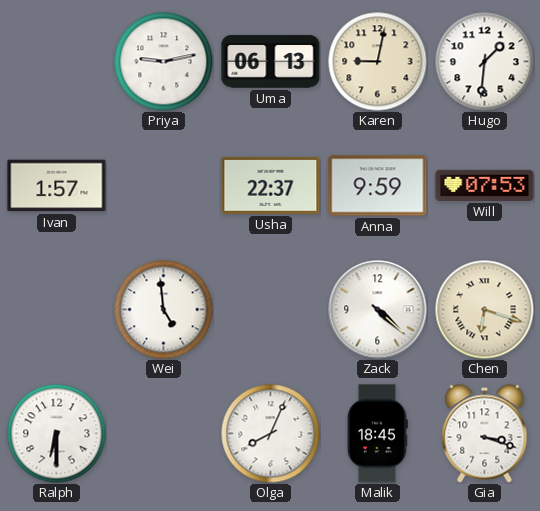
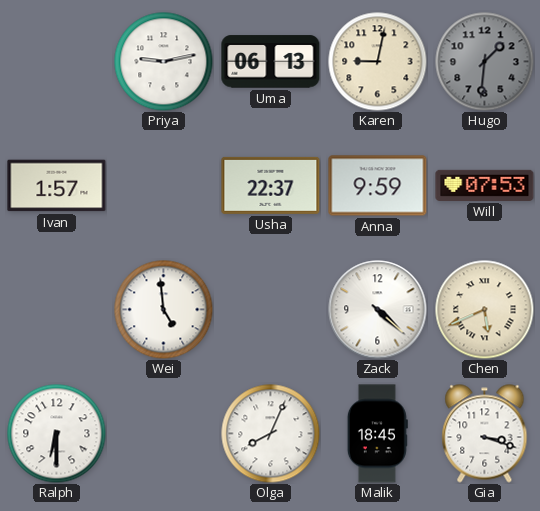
Hugo dial: white -> grey
Chen: 6:18 -> 5:41
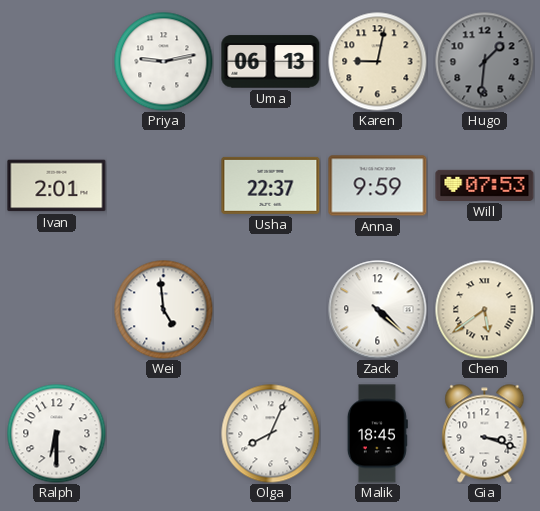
Ivan: 1:57 -> 2:01
Chen: 5:41 -> 5:39
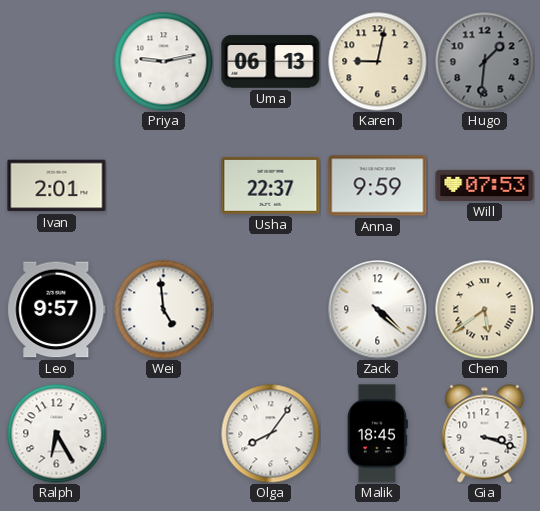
Leo: none -> 9:57
Ralph: 6:30 -> 6:25
Olga: 8:04 -> 8:06
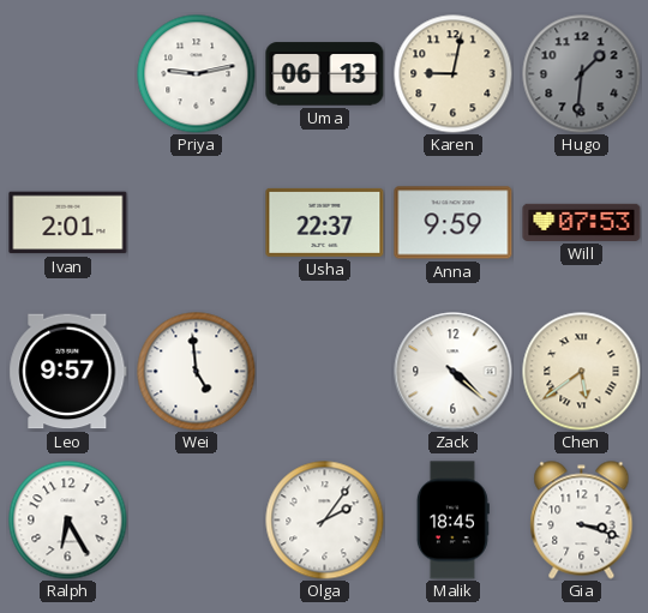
Olga: 8:06 -> 2:06
